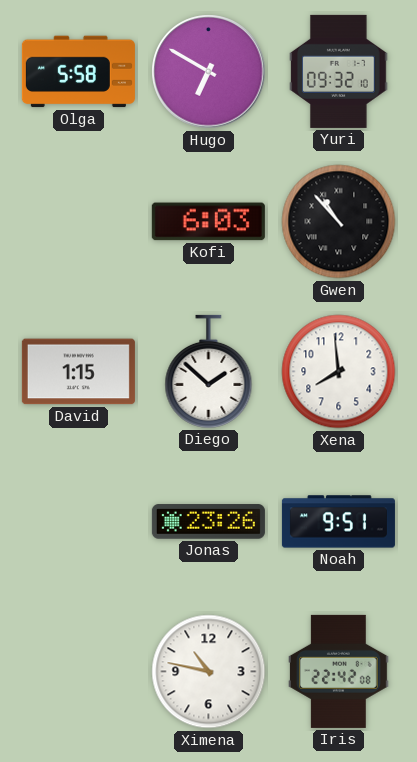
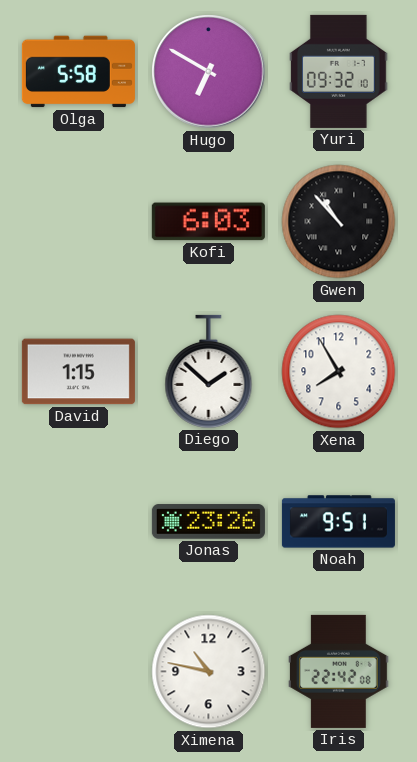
Xena: 7:59 -> 7:55
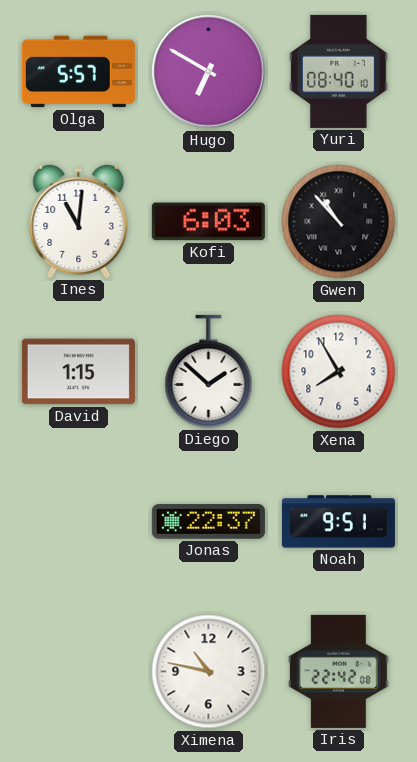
Olga: 5:58 -> 5:57
Yuri: 09:32 -> 08:40
Ines: none -> 11:01
Jonas: 23:26 -> 22:37
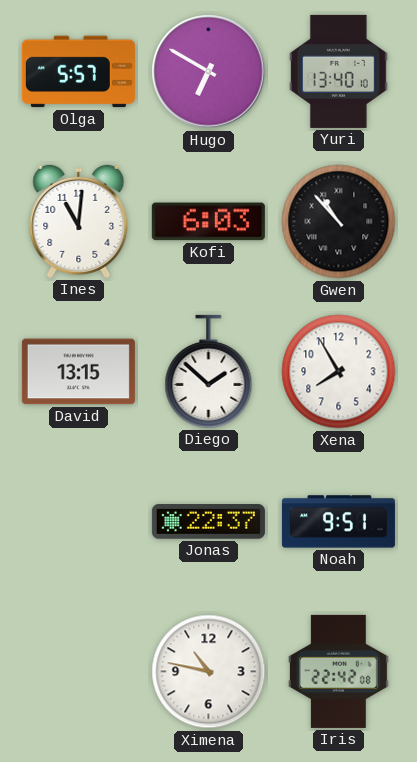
Yuri: 08:40 -> 13:40
David: 1:15 -> 13:15
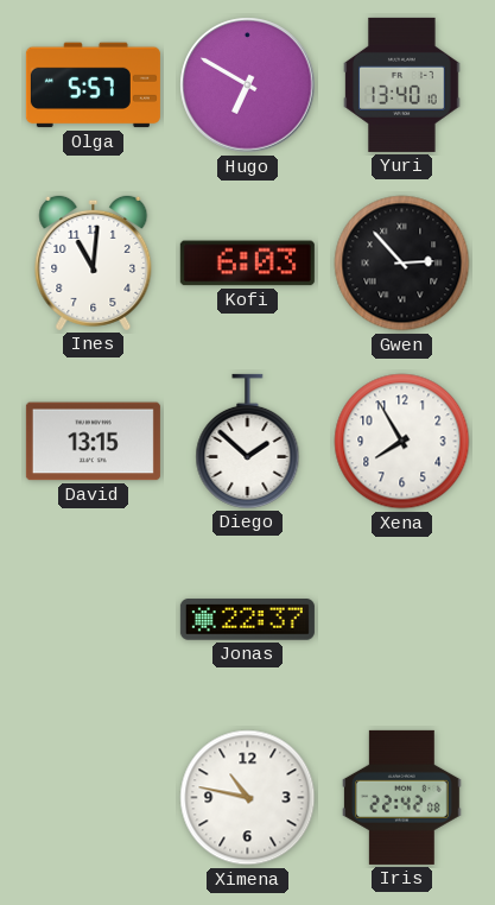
Gwen: 10:53 -> 2:53
Noah: 9:51 -> none
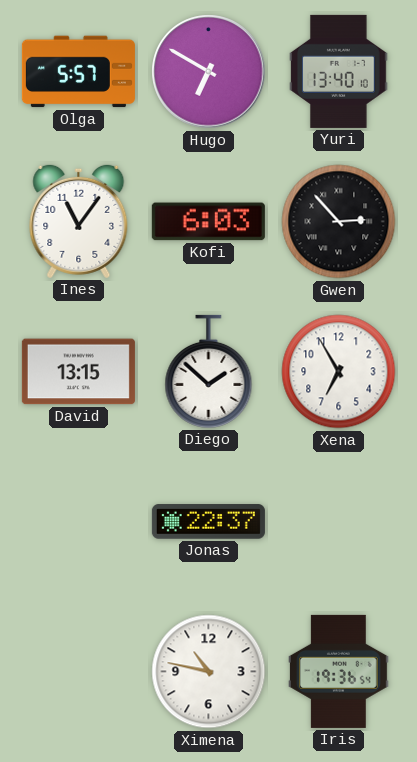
Ines: 11:01 -> 11:06
Xena: 7:55 -> 6:55
Iris: 22:42 -> 19:36
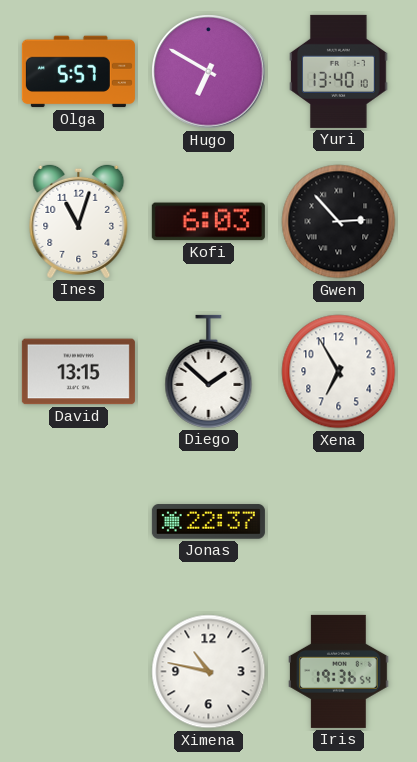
Ines: 11:06 -> 11:03
